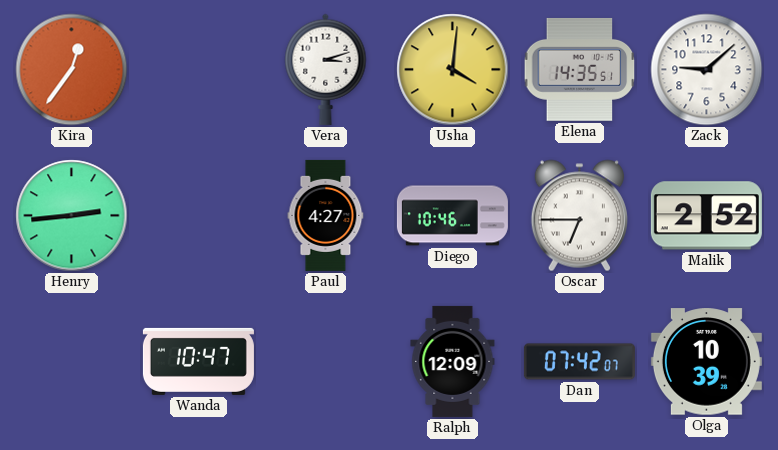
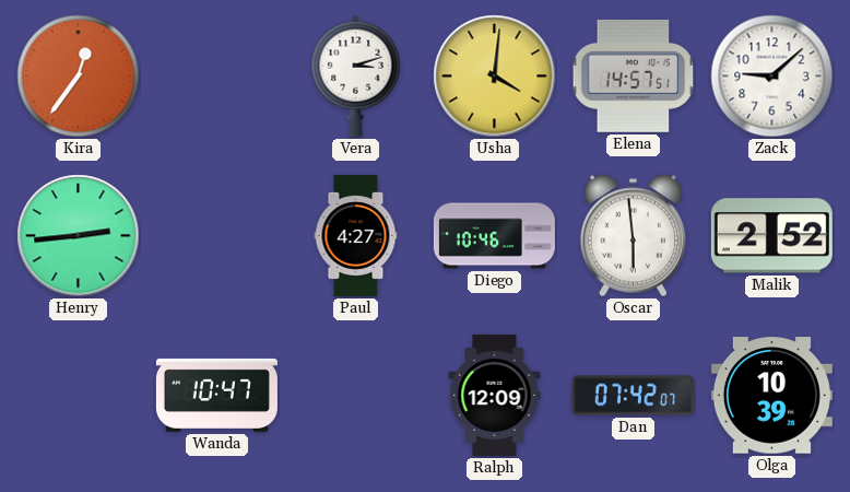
Elena: 14:35 -> 14:57
Oscar: 6:45 -> 5:59
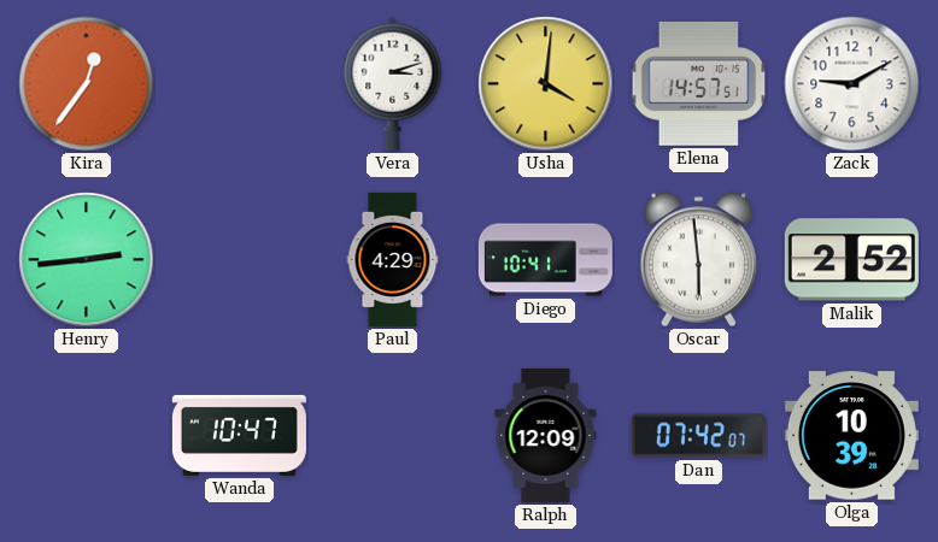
Zack: 9:08 -> 9:10
Paul: 4:27 -> 4:29
Diego: 10:46 -> 10:41
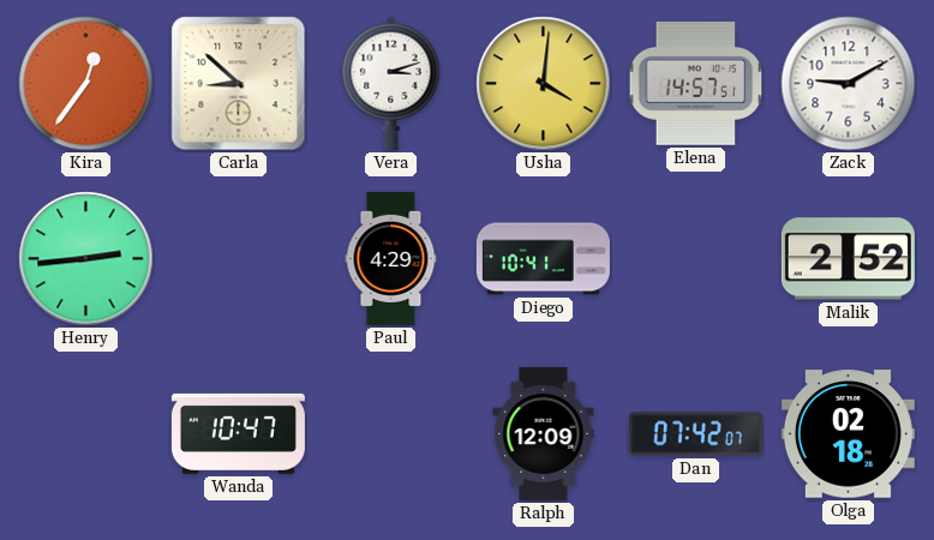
Carla: none -> 8:52
Oscar: 5:59 -> none
Olga: 10:39 -> 02:18
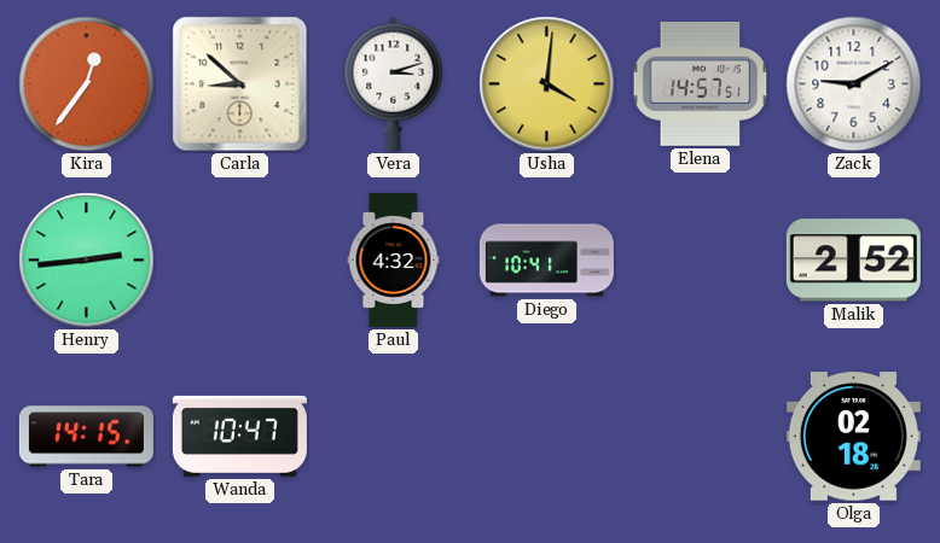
Paul: 4:29 -> 4:32
Tara: none -> 14:15
Ralph: 12:09 -> none
Dan: 07:42 -> none
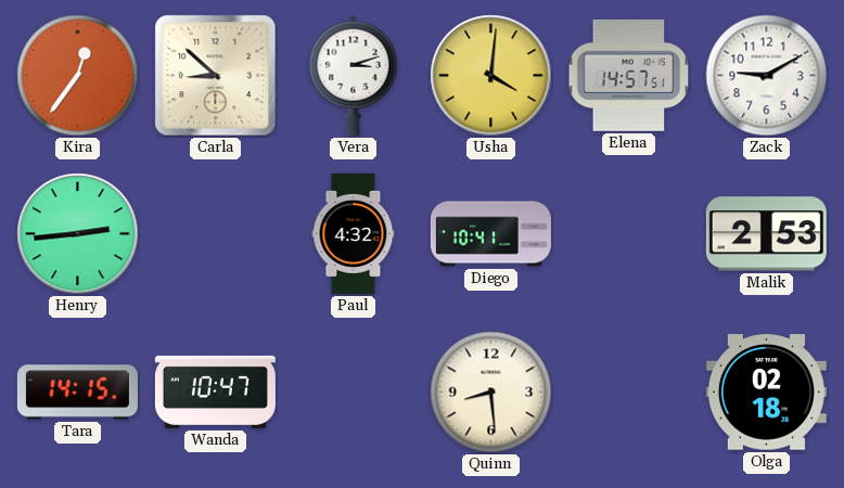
Malik: 2:52 -> 2:53
Quinn: none -> 8:29
